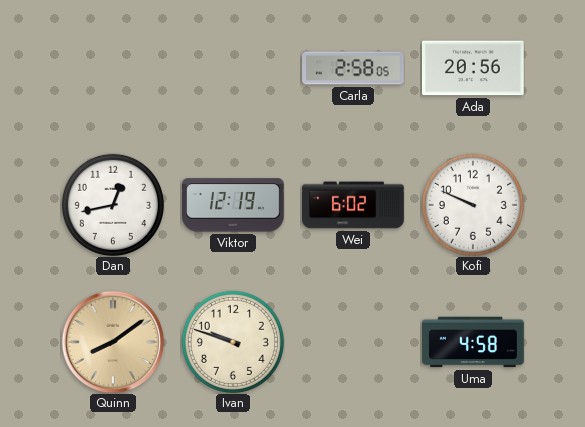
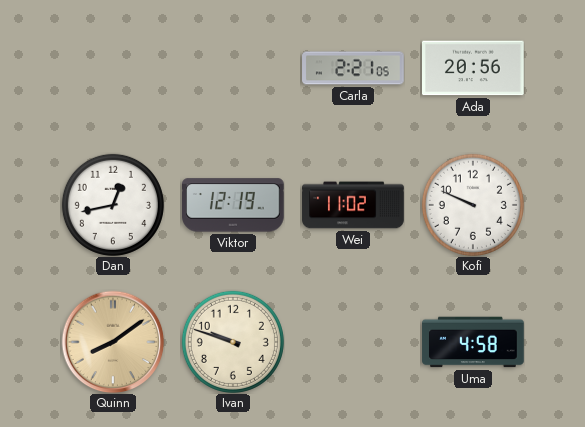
Carla: 2:58 -> 2:21
Wei: 6:02 -> 11:02
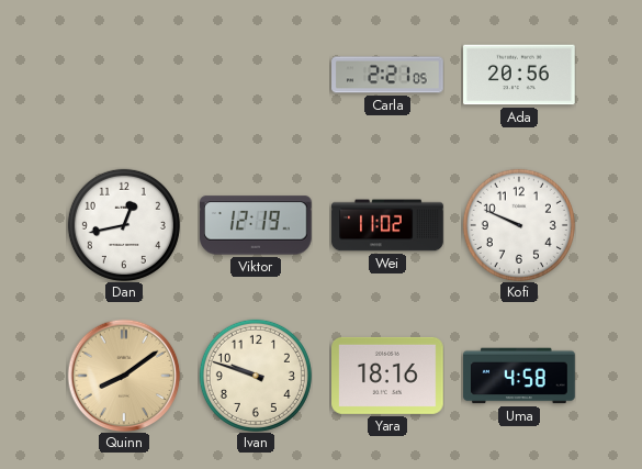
Yara: none -> 18:16
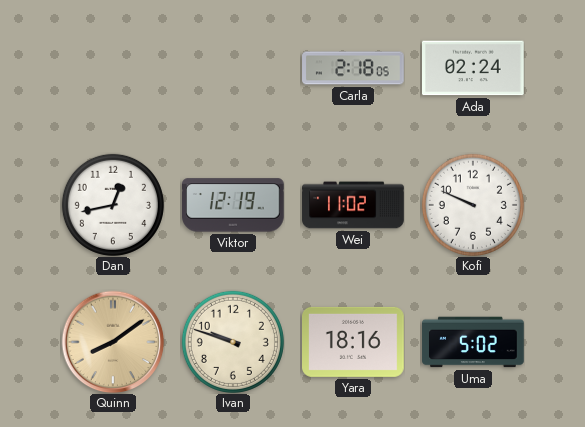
Carla: 2:21 -> 2:18
Ada: 20:56 -> 02:24
Uma: 4:58 -> 5:02
